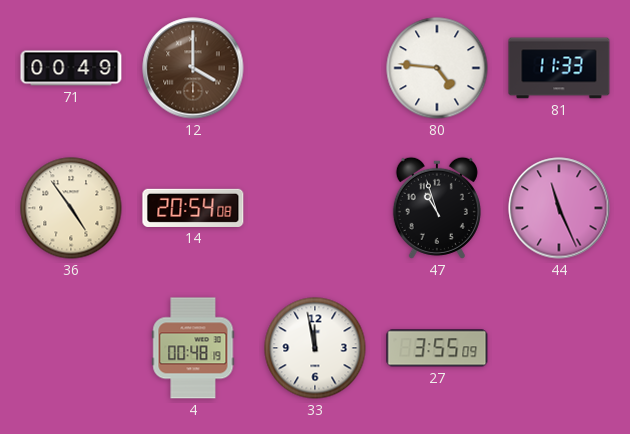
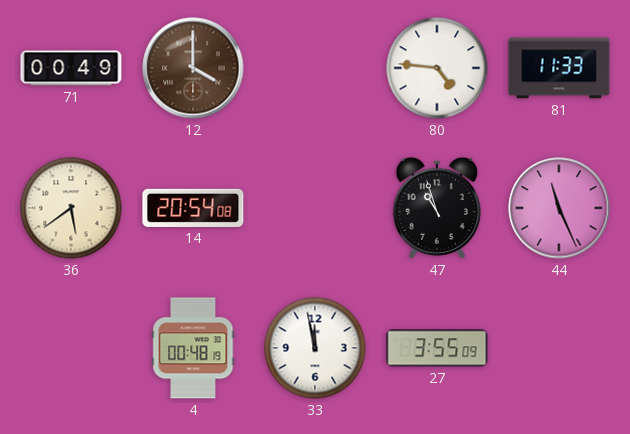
36: 4:54 -> 5:39
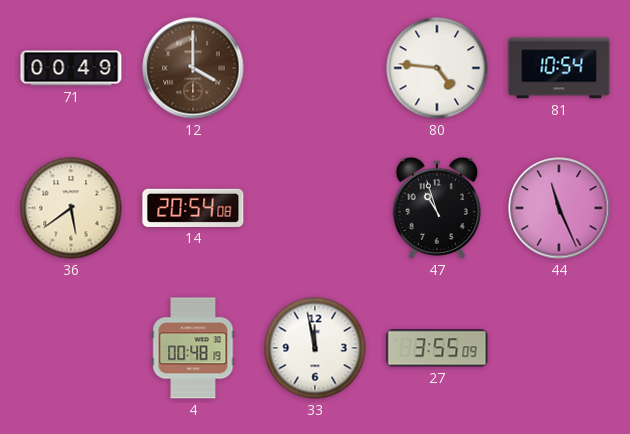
81: 11:33 -> 10:54
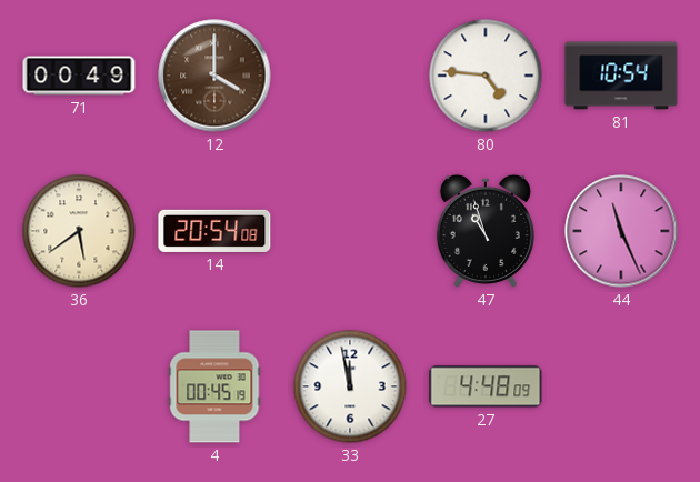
4: 00:48 -> 00:45
27: 3:55 -> 4:48
